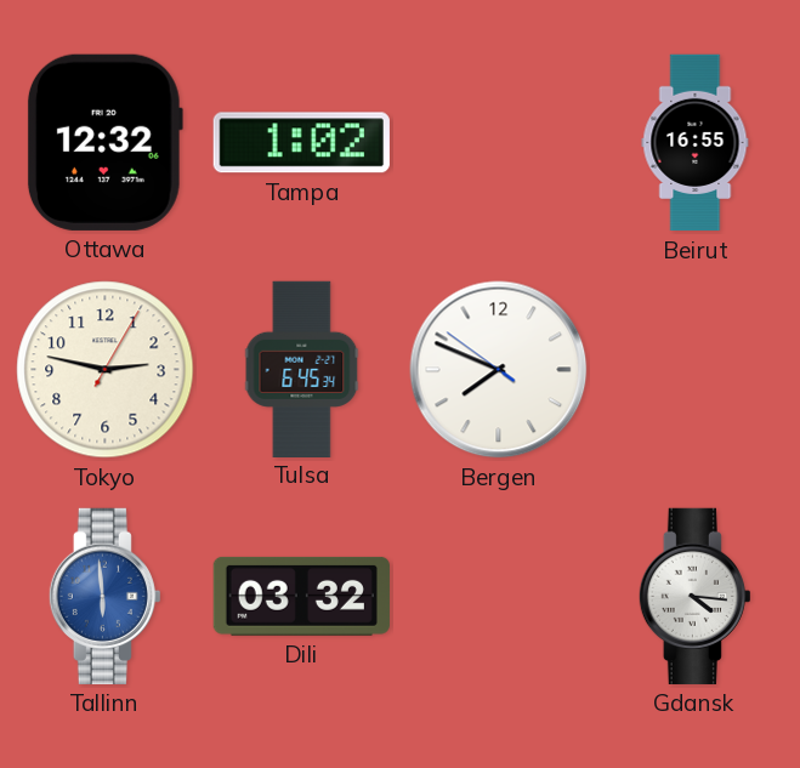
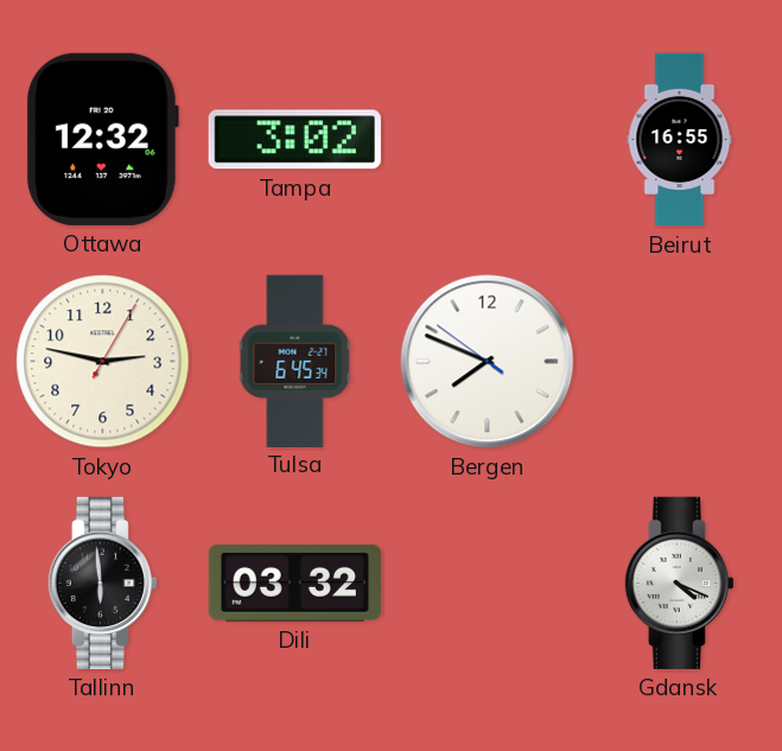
Tampa: 1:02 -> 3:02
Tallinn dial: blue -> black
Gdansk: 4:16 -> 4:19
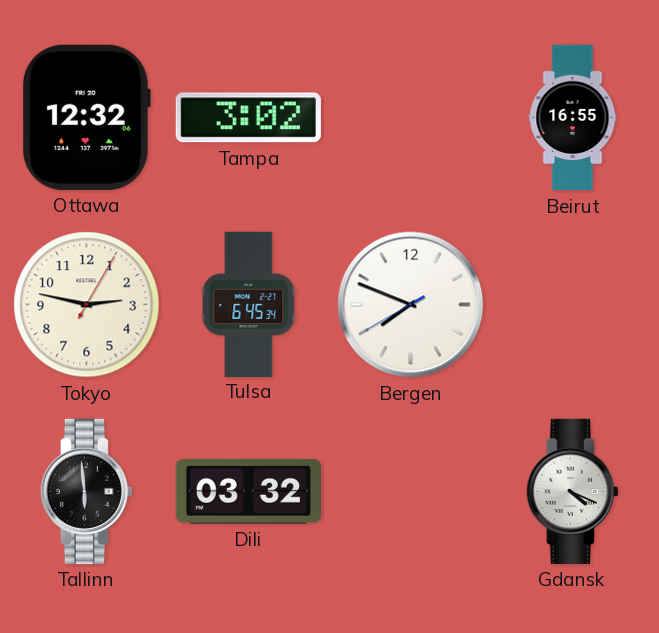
Bergen: 7:48:51 -> 7:48:40
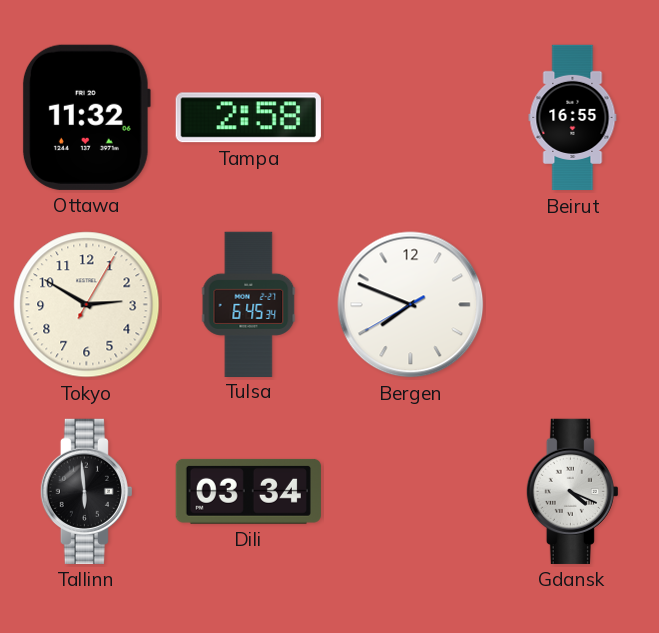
Ottawa: 12:32 -> 11:32
Tampa: 3:02 -> 2:58
Tokyo: 2:47 -> 2:50
Dili: 03:32 -> 03:34
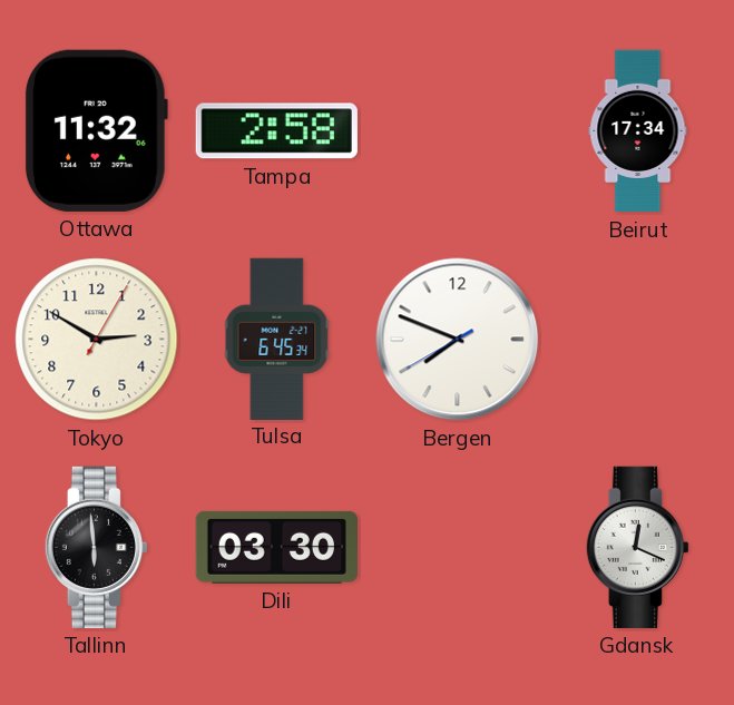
Beirut: 16:55 -> 17:34
Dili: 03:34 -> 03:30
Gdansk: 4:19 -> 12:19
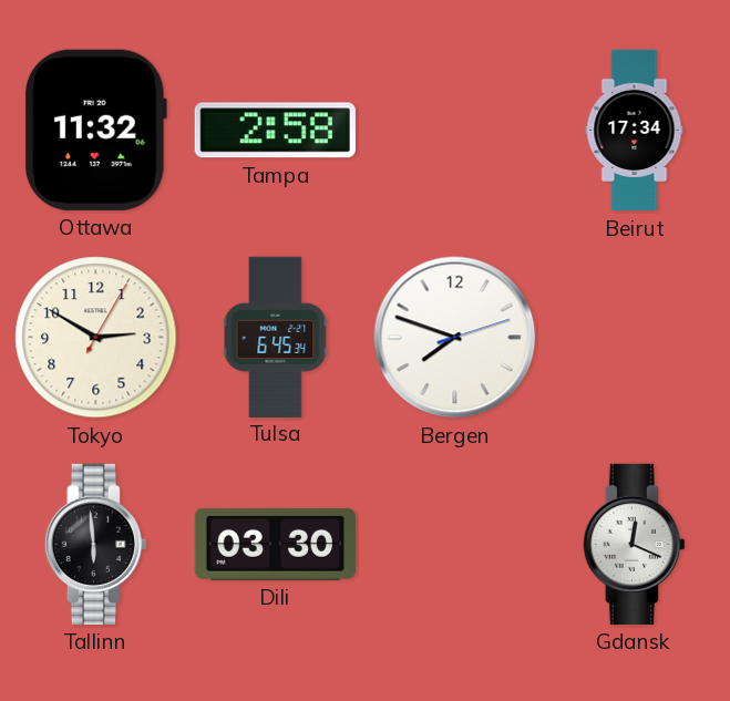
Bergen: 7:48:40 -> 7:48:12
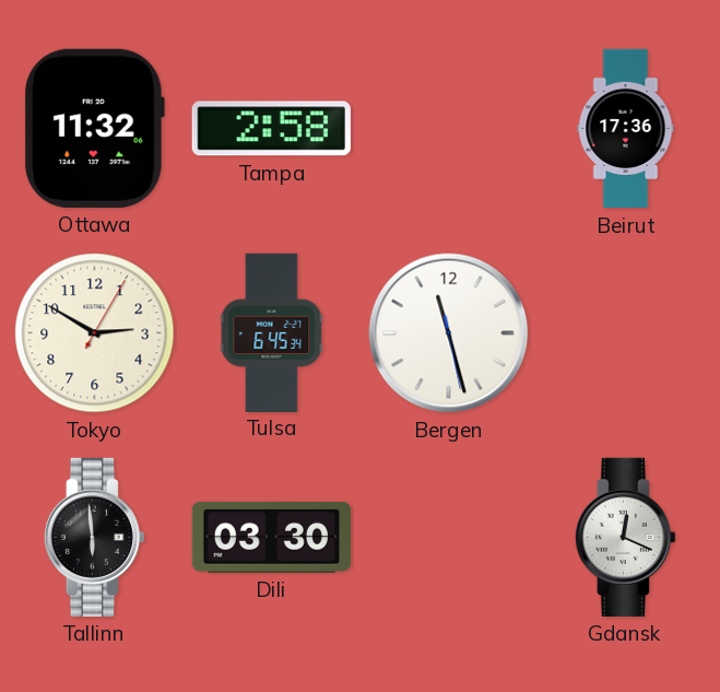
Beirut: 17:34 -> 17:36
Bergen: 7:48 -> 11:27
